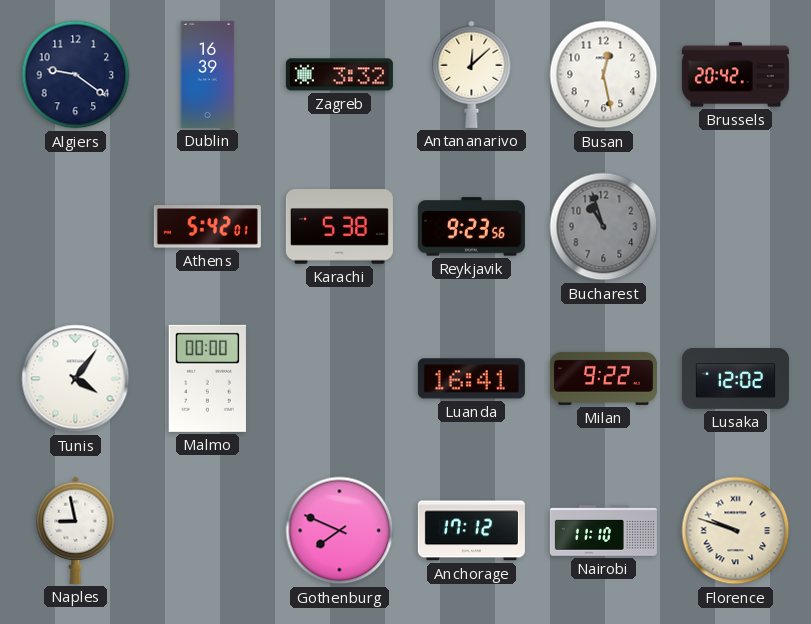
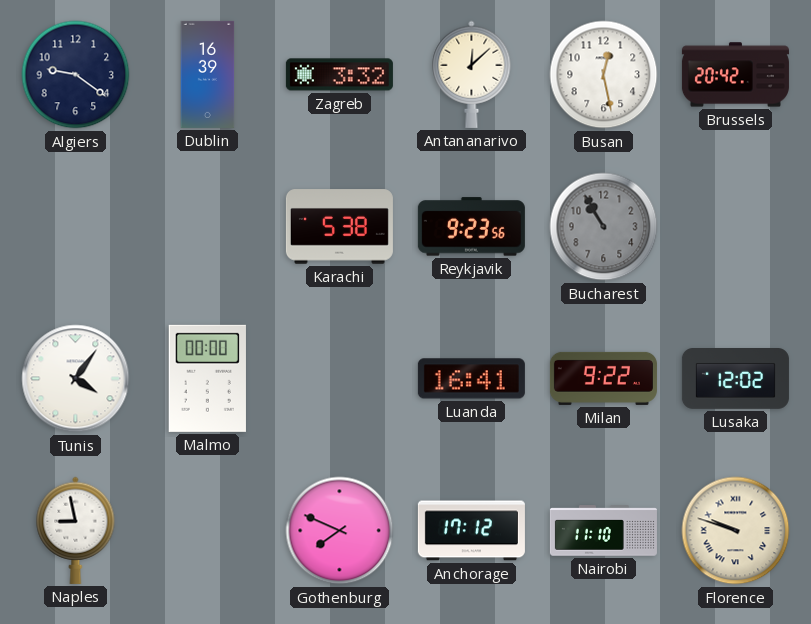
Athens: 5:42 -> none
Bucharest: 10:57 -> 10:55
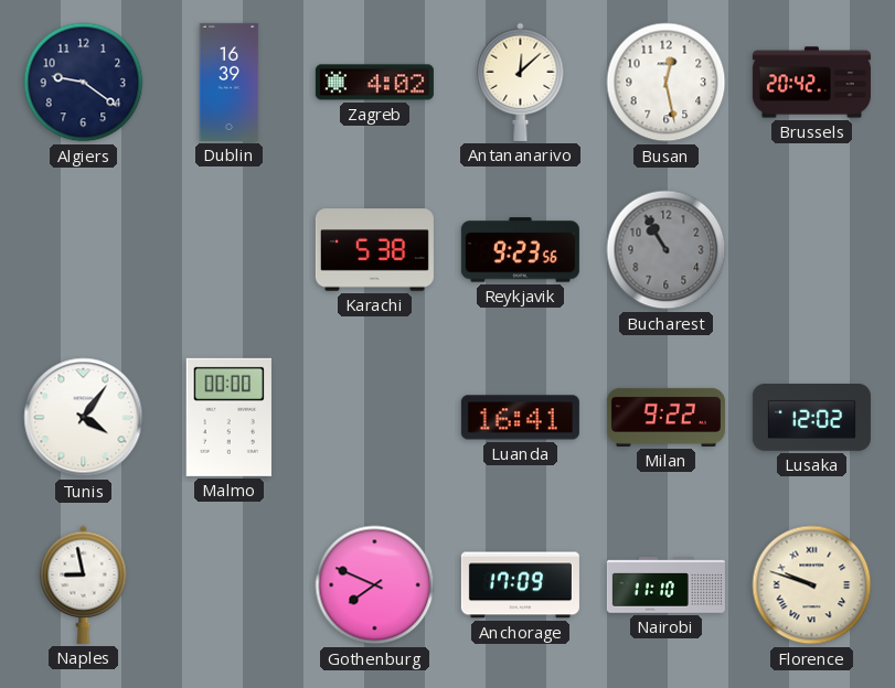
Zagreb: 3:32 -> 4:02
Anchorage: 17:12 -> 17:09
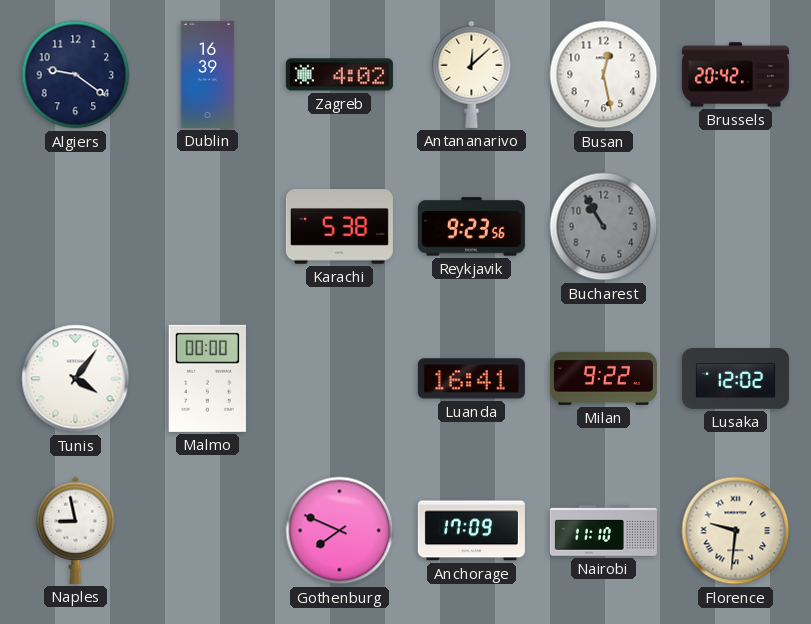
Florence: 9:48 -> 9:31
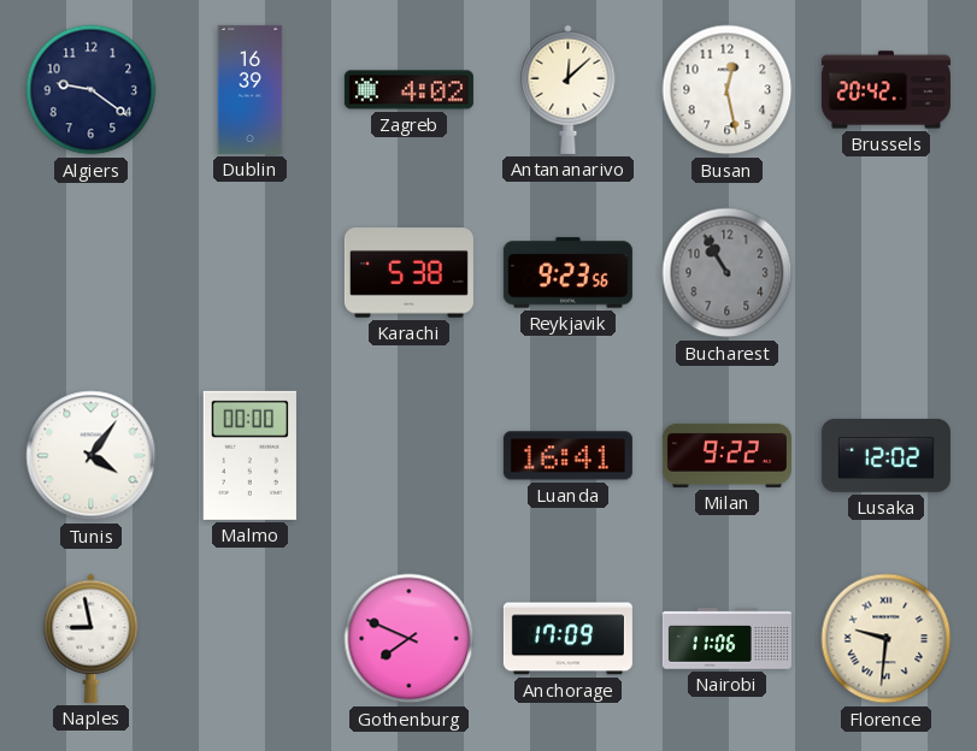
Nairobi: 11:10 -> 11:06
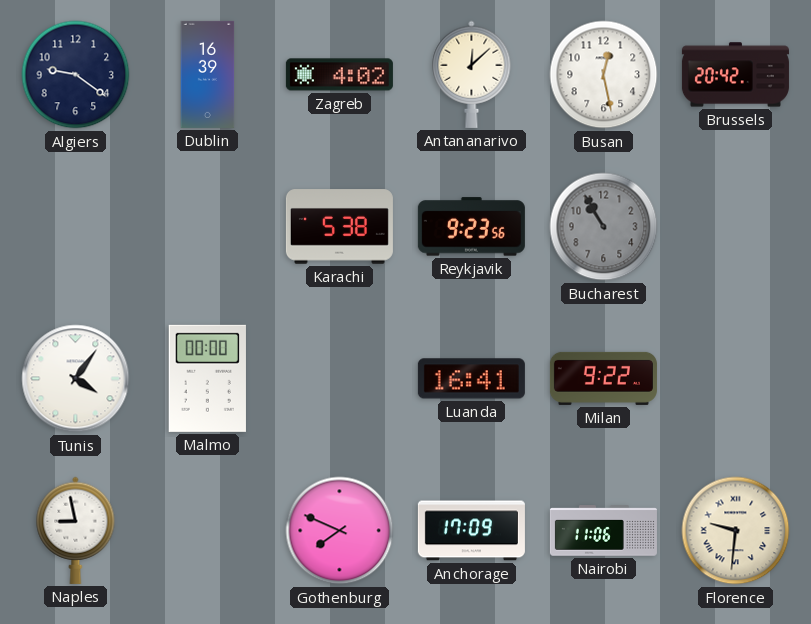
Lusaka: 12:02 -> none
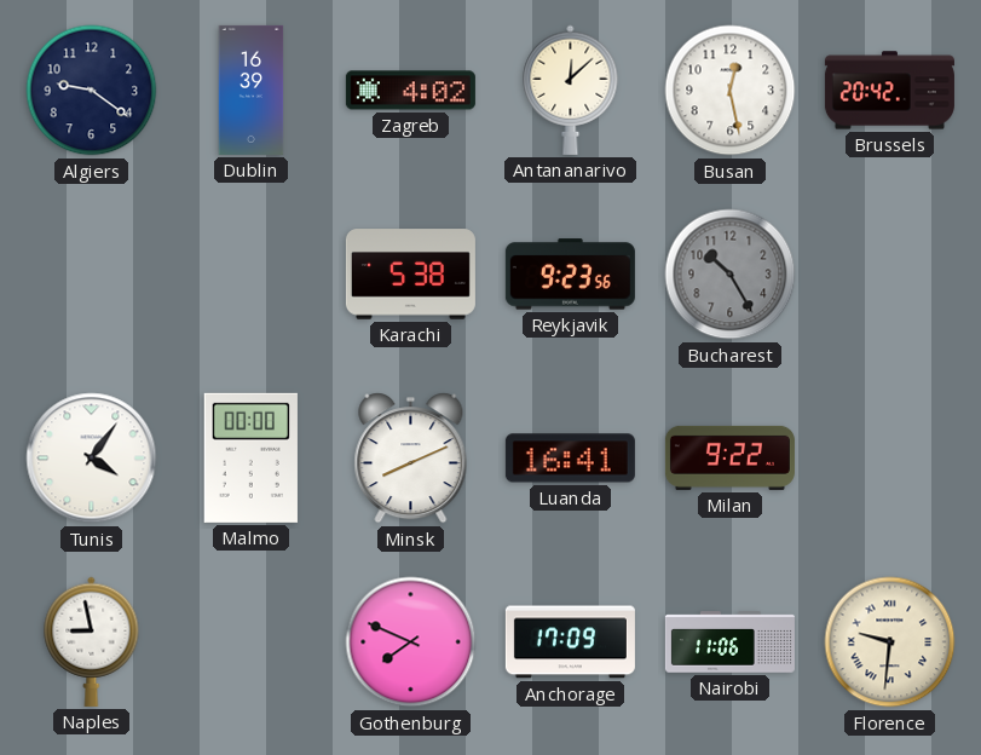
Bucharest: 10:55 -> 10:25
Minsk: none -> 8:11
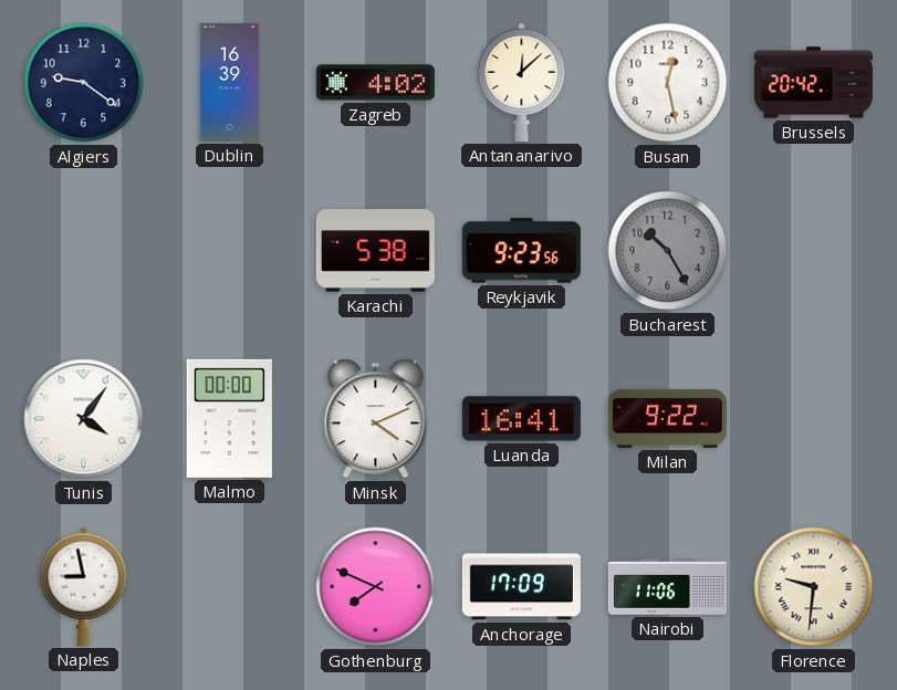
Minsk: 8:11 -> 4:11
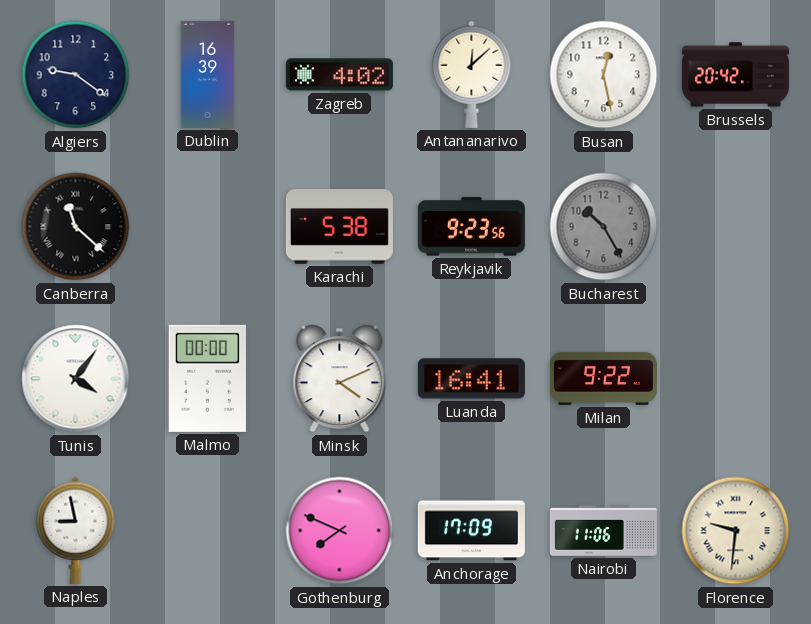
Canberra: none -> 11:22
